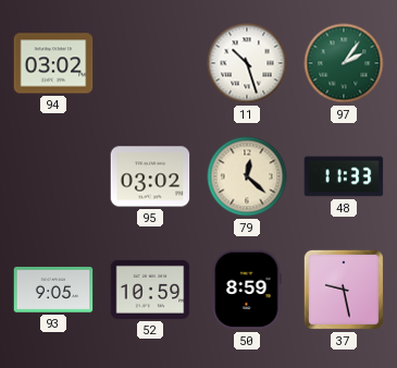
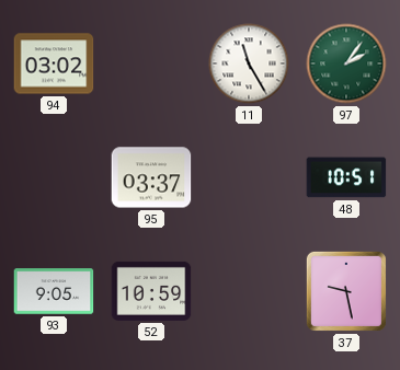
11: 10:27 -> 11:25
95: 03:02 -> 03:37
79: 12:22 -> none
48: 11:33 -> 10:51
50: 8:59 -> none
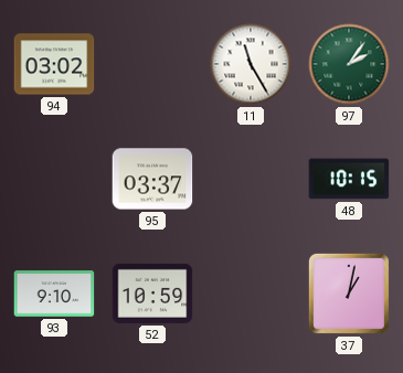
48: 10:51 -> 10:15
93: 9:05 -> 9:10
37: 9:28 -> 1:02
